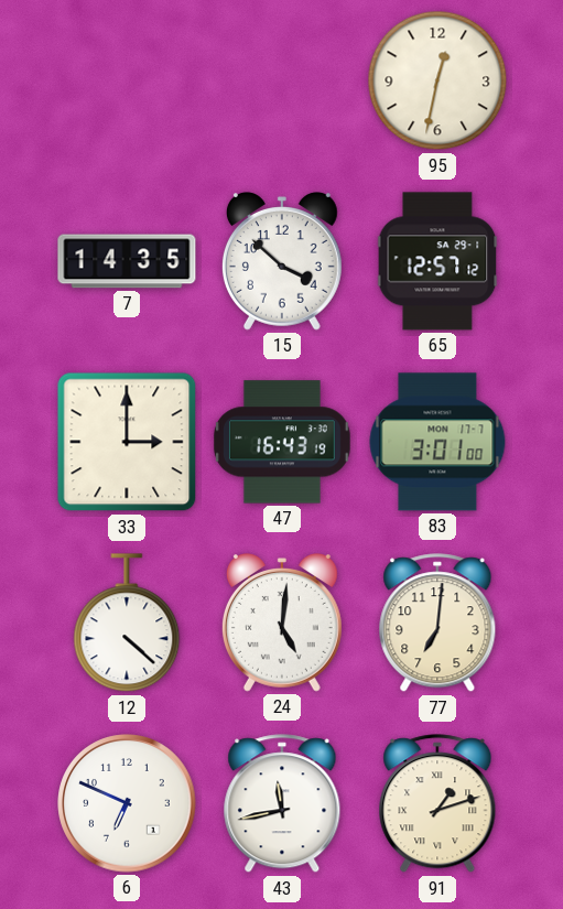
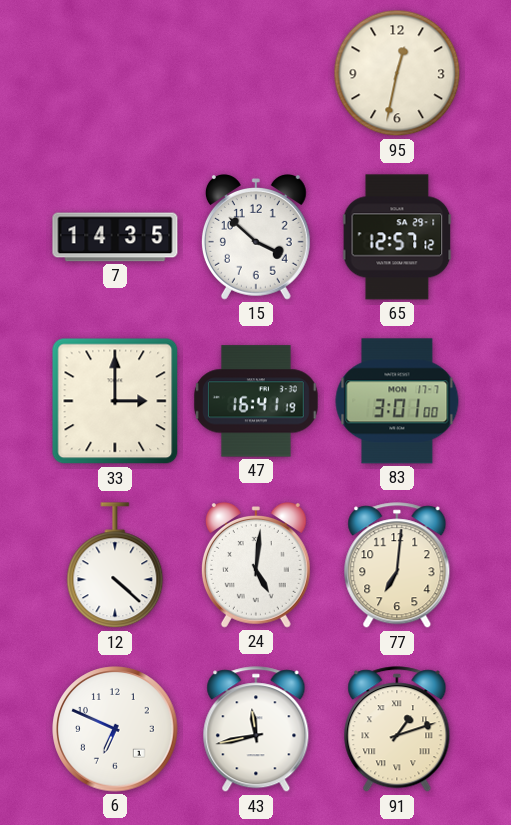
47: 16:43 -> 16:41
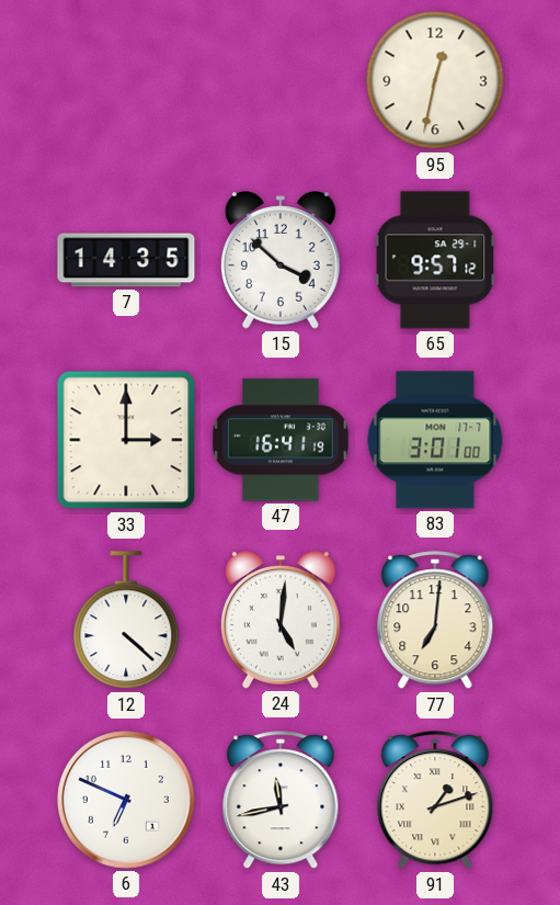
65: 12:57 -> 9:57
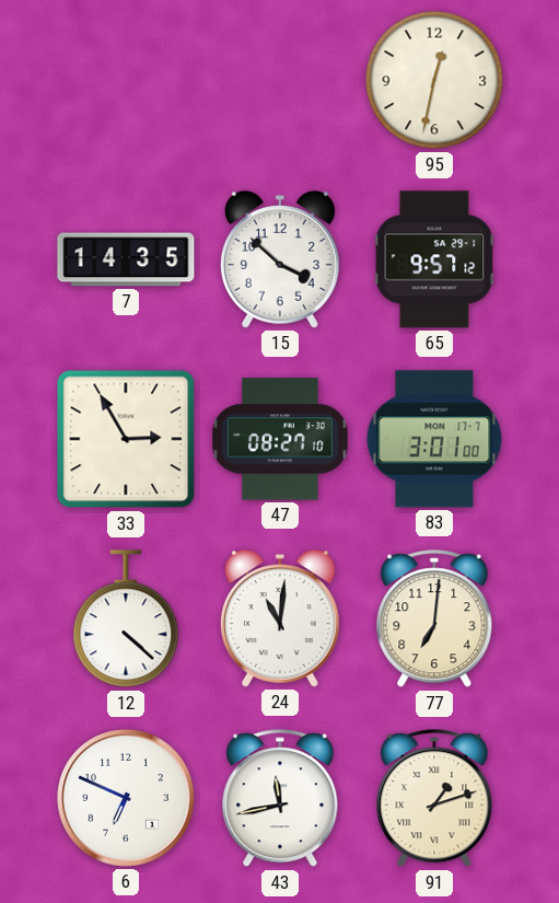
33: 3:00 -> 2:55
47: 16:41 -> 08:27
24: 5:01 -> 11:01
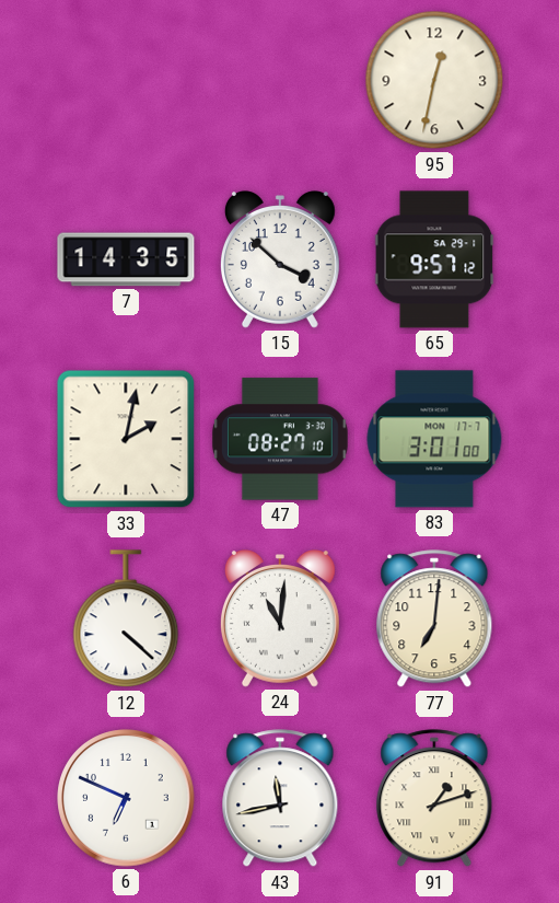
33: 2:55 -> 2:02
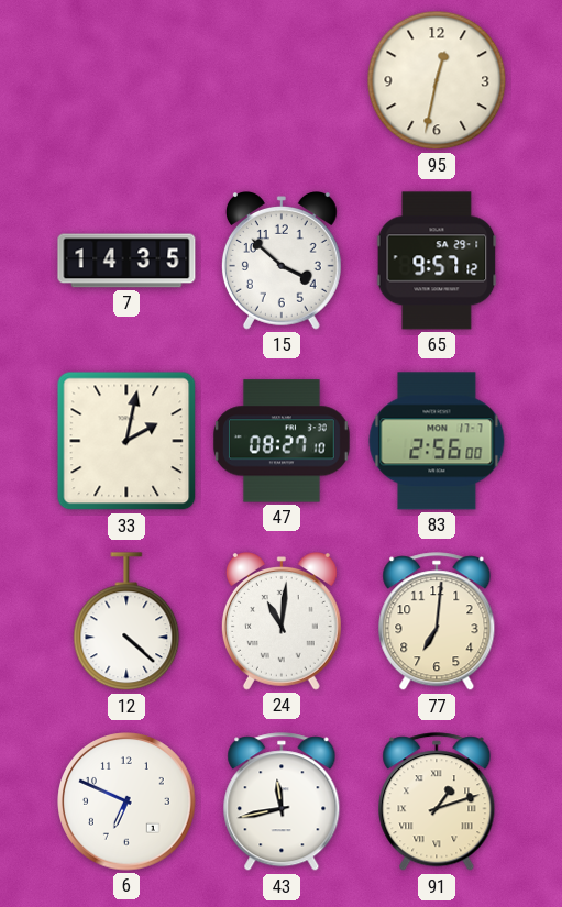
83: 3:01 -> 2:56
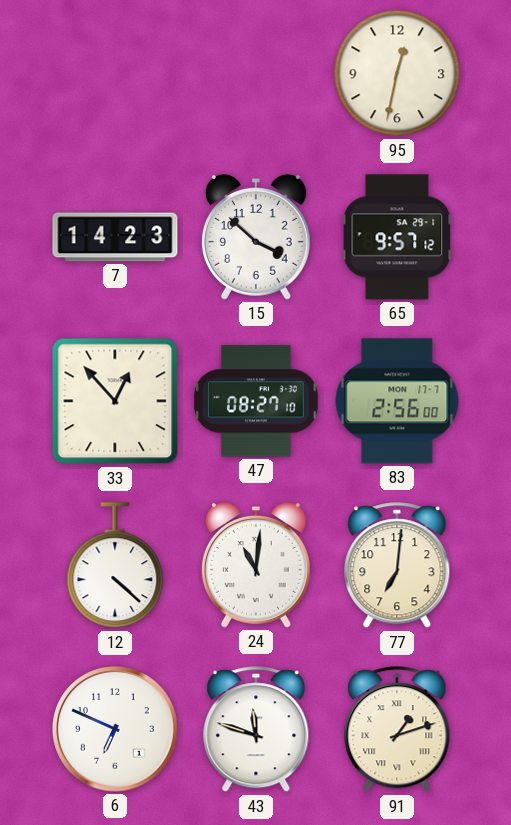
7: 14:35 -> 14:23
33: 2:02 -> 12:53
43: 11:43 -> 11:48
